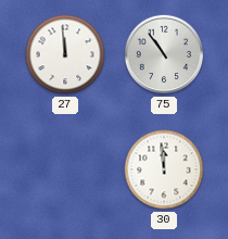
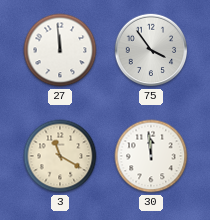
75: 10:54 -> 3:54
3: none -> 11:20
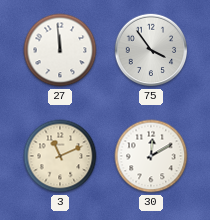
3: 11:20 -> 11:11
30: 11:59 -> 12:10
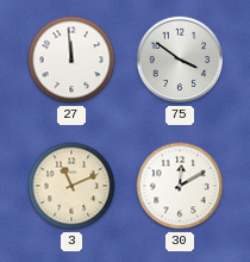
75: 3:54 -> 3:51
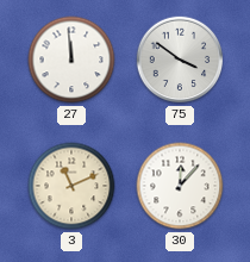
30: 12:10 -> 12:07
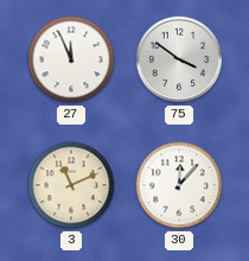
27: 11:59 -> 11:56
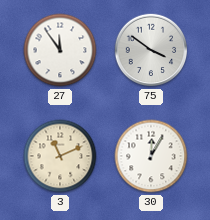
27: 11:56 -> 11:54
30: 12:07 -> 12:05
